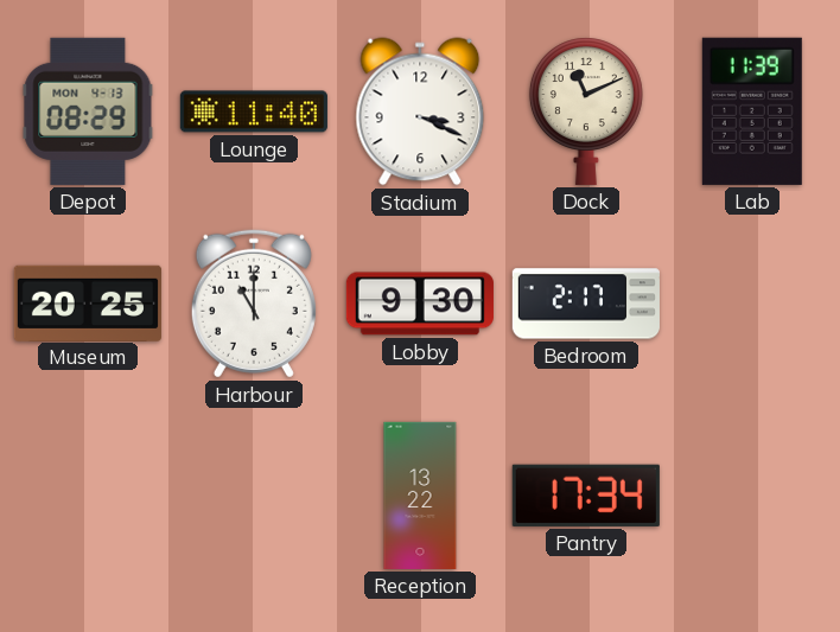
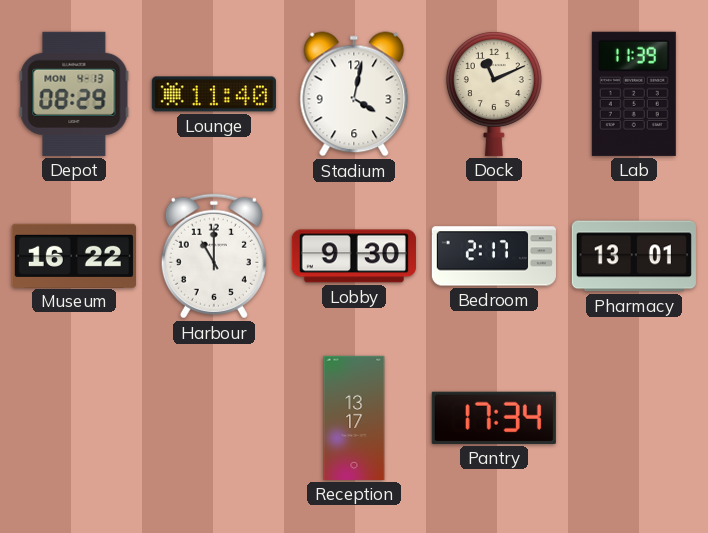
Stadium: 3:19 -> 4:02
Museum: 20:25 -> 16:22
Pharmacy: none -> 13:01
Reception: 13:22 -> 13:17
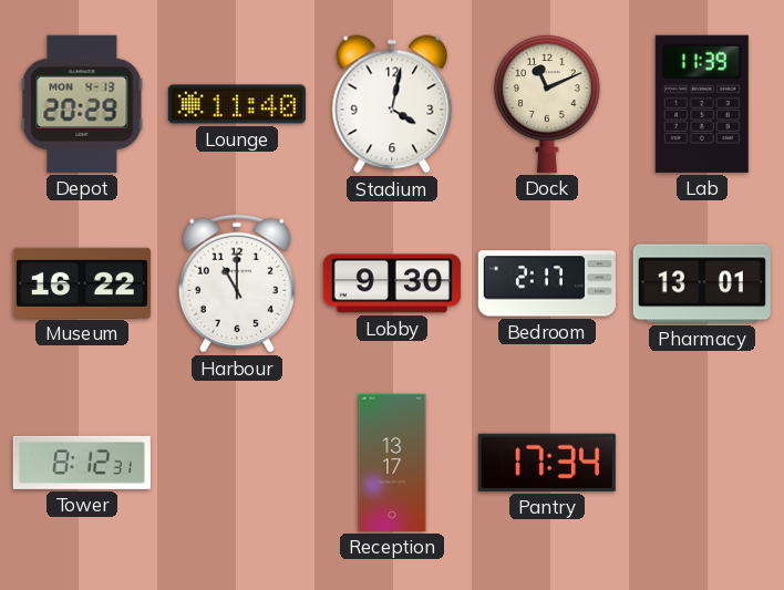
Depot: 08:29 -> 20:29
Tower: none -> 8:12
